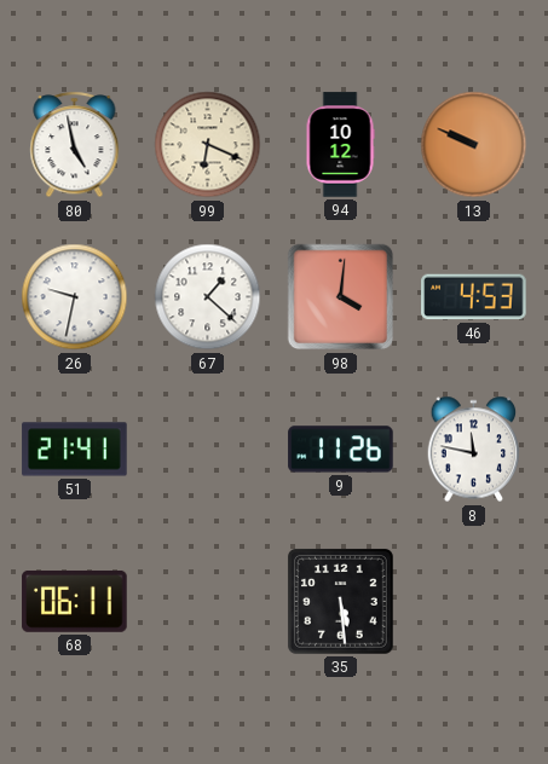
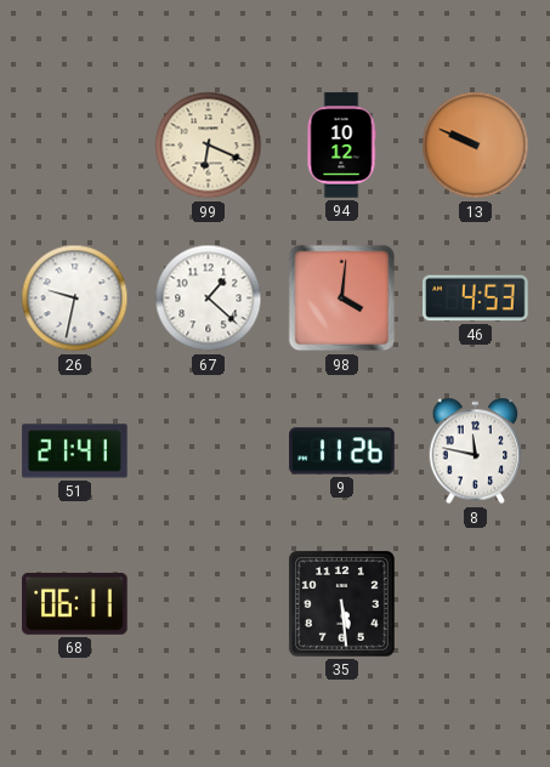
80: 4:58 -> none
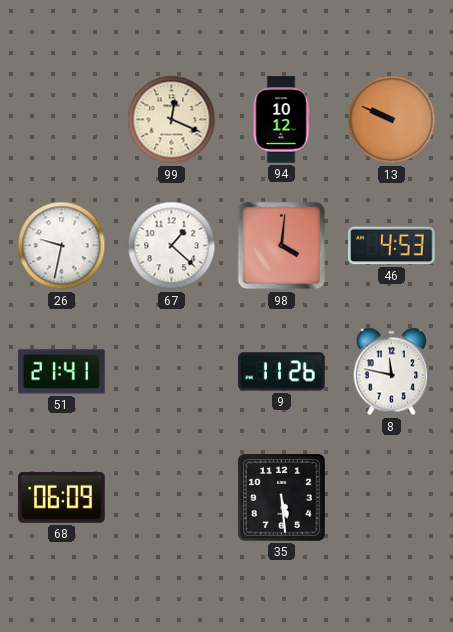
99: 6:19 -> 12:19
68: 06:11 -> 06:09
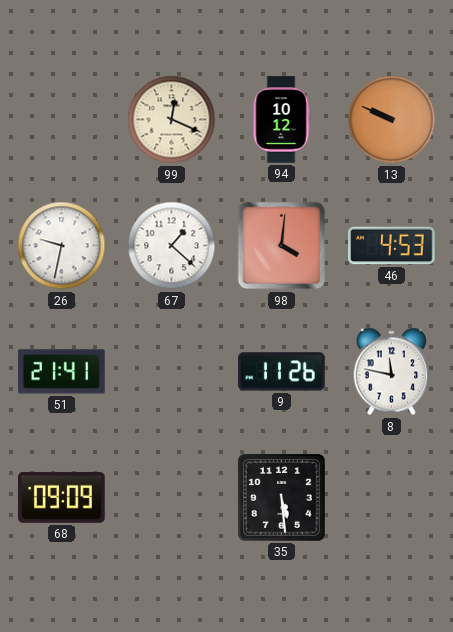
68: 06:09 -> 09:09
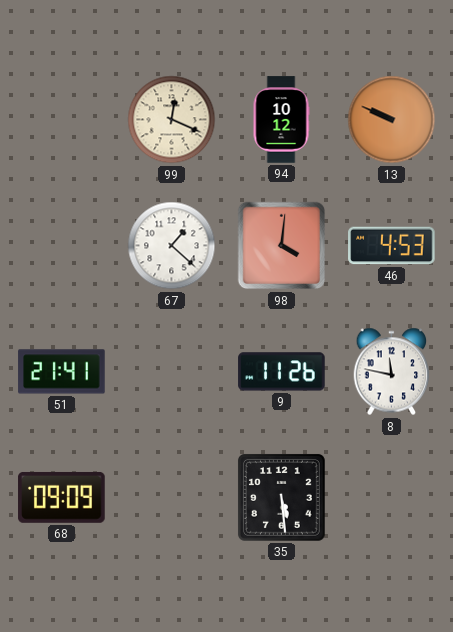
26: 9:32 -> none
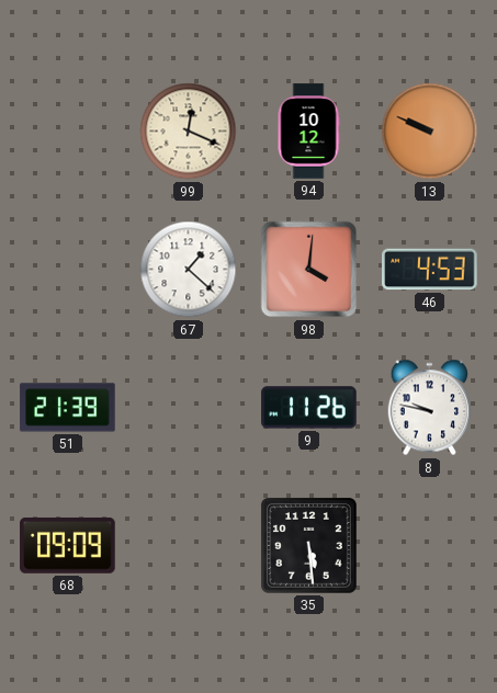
51: 21:41 -> 21:39
8: 11:47 -> 9:47
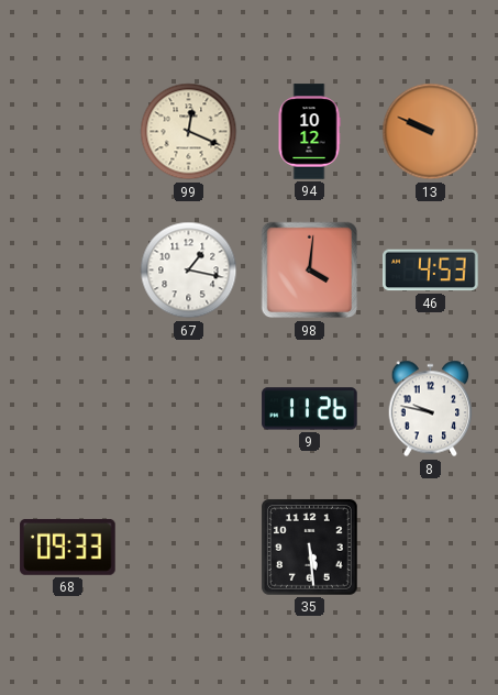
67: 1:22 -> 1:17
51: 21:39 -> none
68: 09:09 -> 09:33
